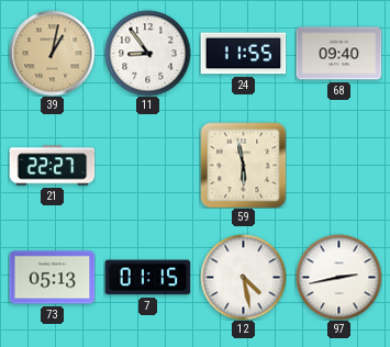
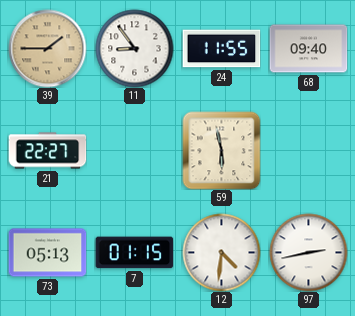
39: 1:02 -> 1:45
12: 4:28 -> 4:31
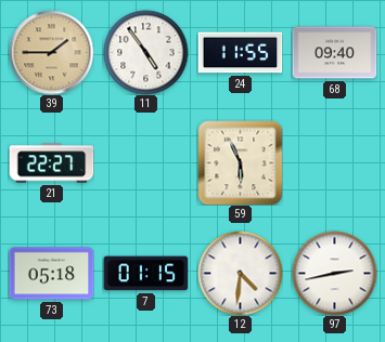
11: 8:54 -> 4:54
59: 5:58 -> 5:56
73: 05:13 -> 05:18
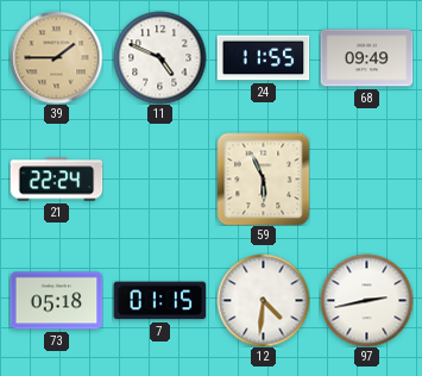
11: 4:54 -> 4:49
68: 09:40 -> 09:49
21: 22:27 -> 22:24
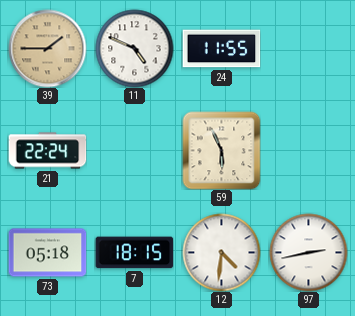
68: 09:49 -> none
7: 01:15 -> 18:15
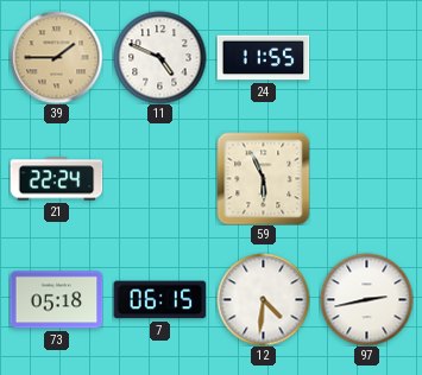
7: 18:15 -> 06:15
